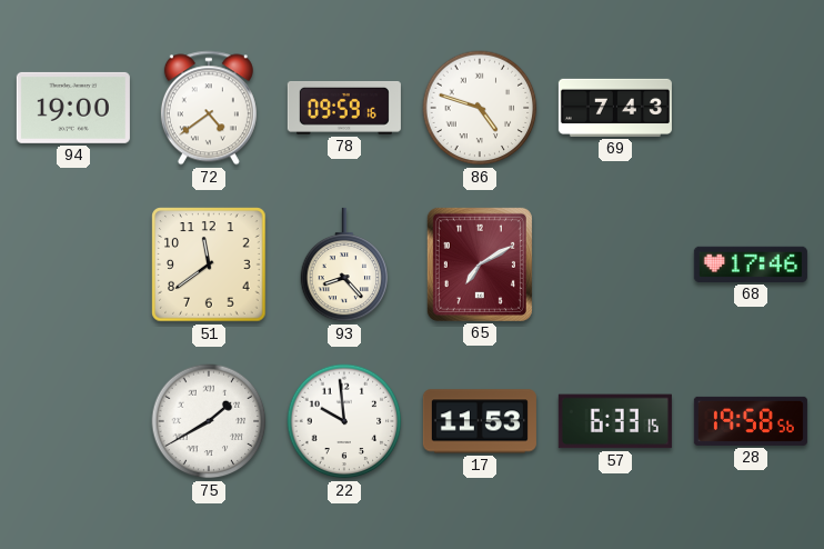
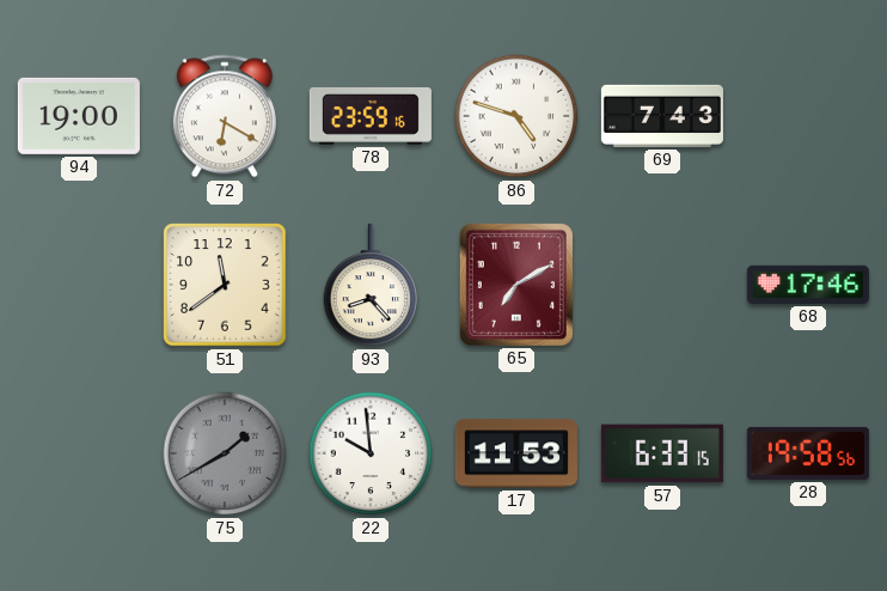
72: 4:39 -> 6:20
78: 09:59 -> 23:59
75 dial: white -> grey
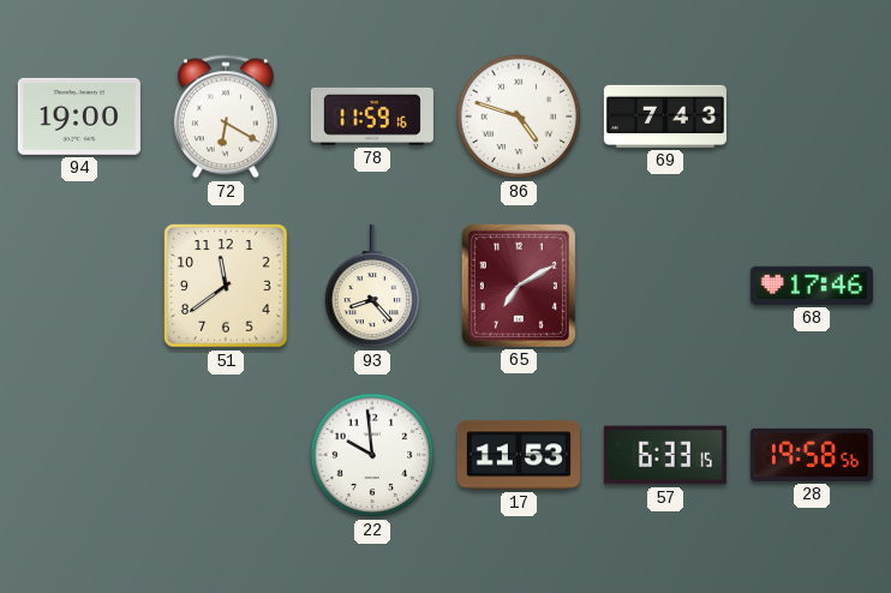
78: 23:59 -> 11:59
75: 1:40 -> none
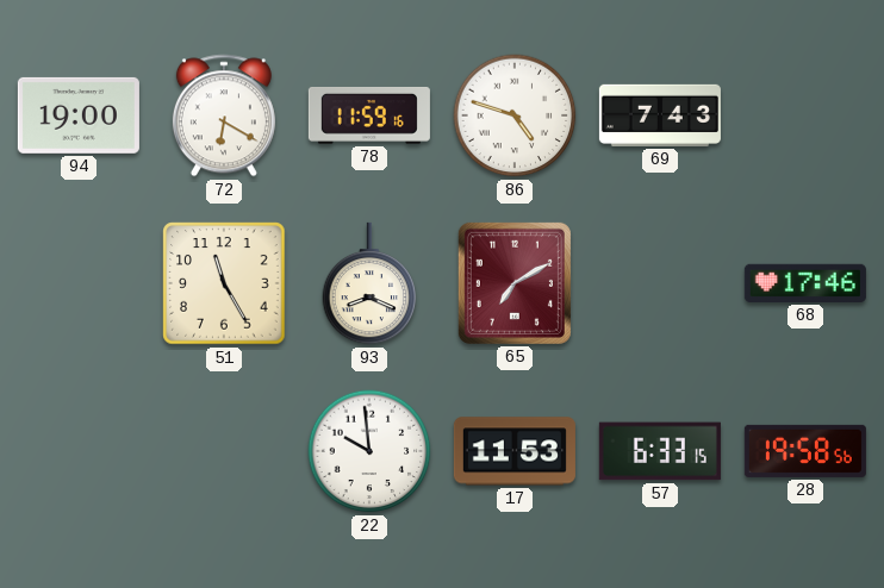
51: 11:39 -> 11:25
93: 8:23 -> 8:19
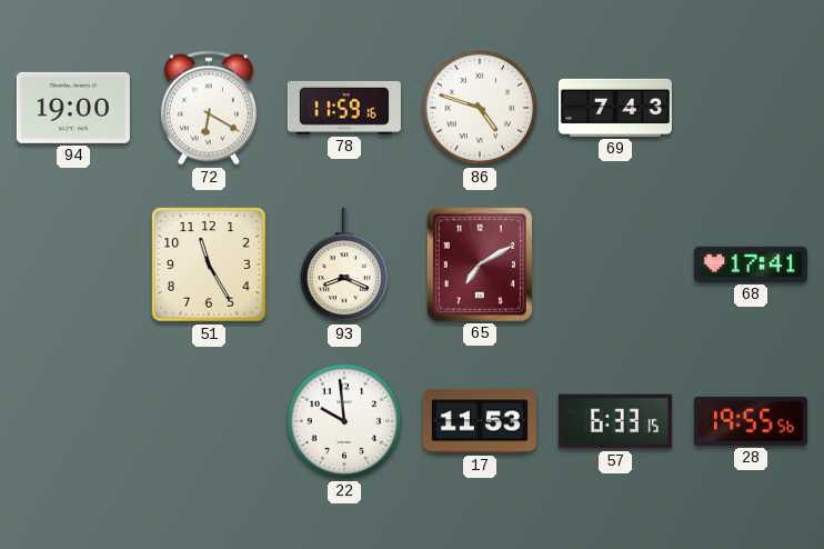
68: 17:46 -> 17:41
28: 19:58 -> 19:55
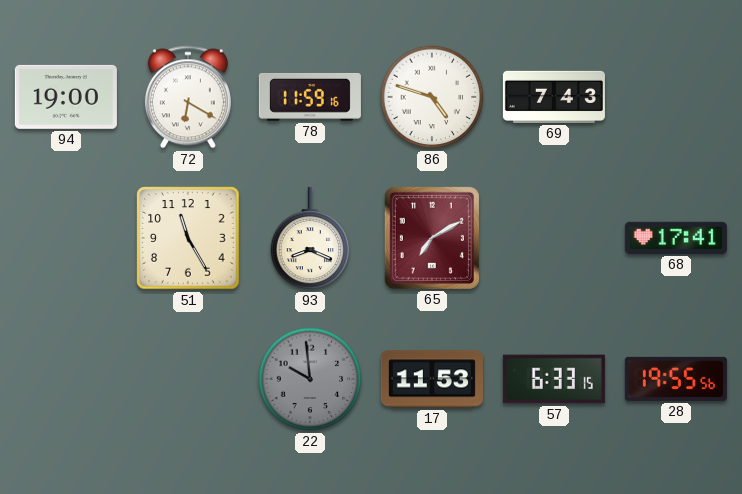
22 dial: white -> grey
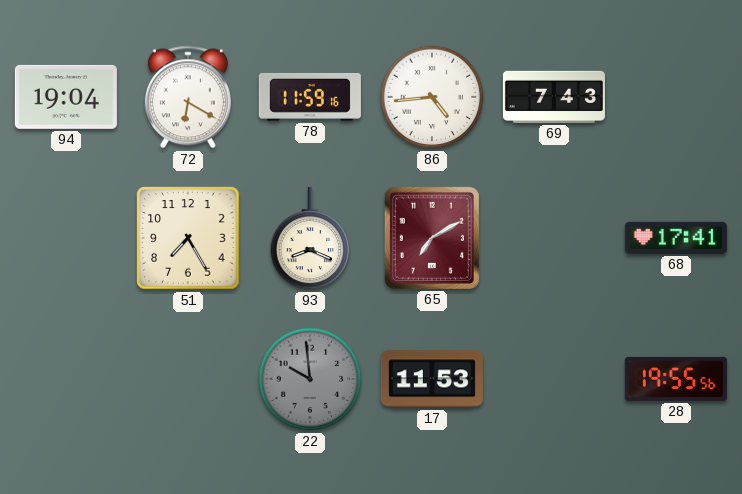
94: 19:00 -> 19:04
86: 4:48 -> 4:44
51: 11:25 -> 7:25
57: 6:33 -> none
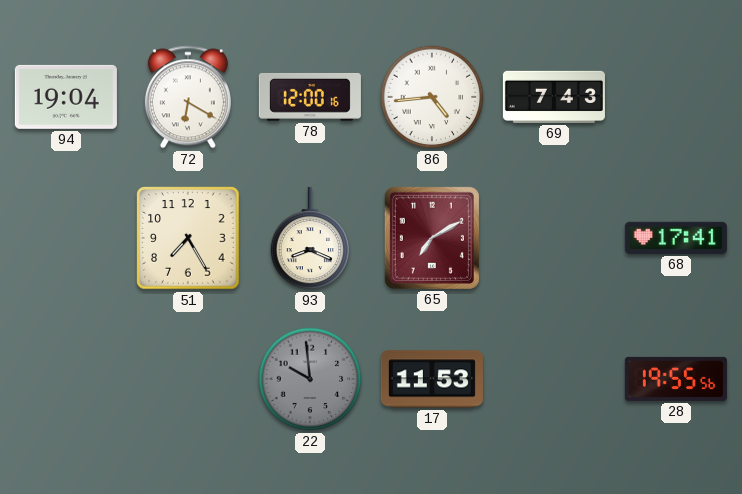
78: 11:59 -> 12:00
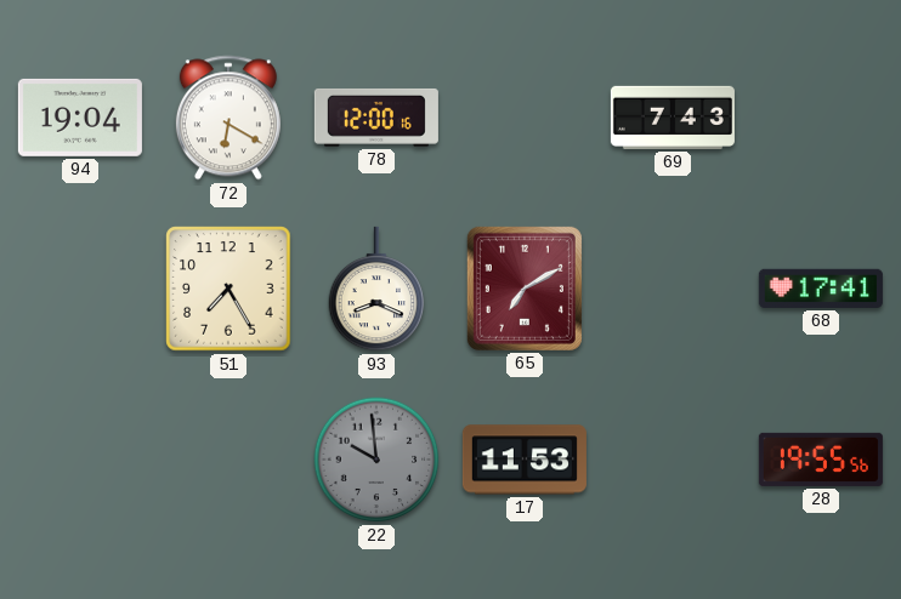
86: 4:44 -> none
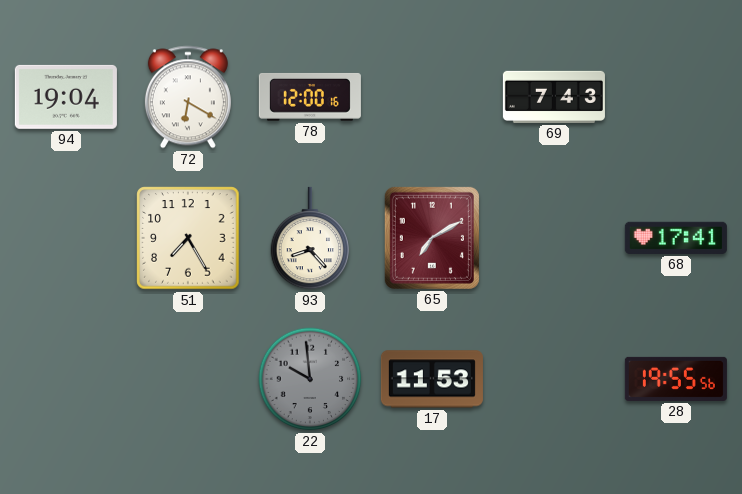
93: 8:19 -> 8:23
